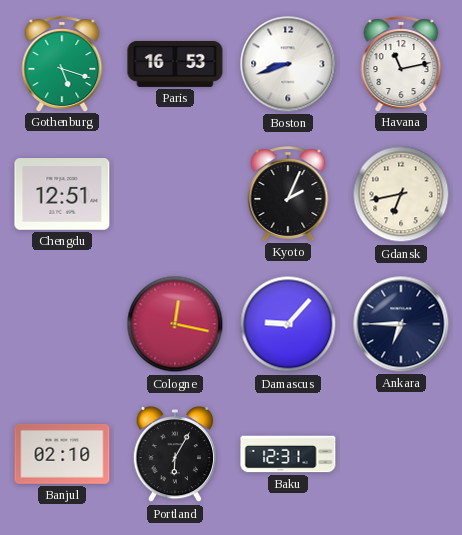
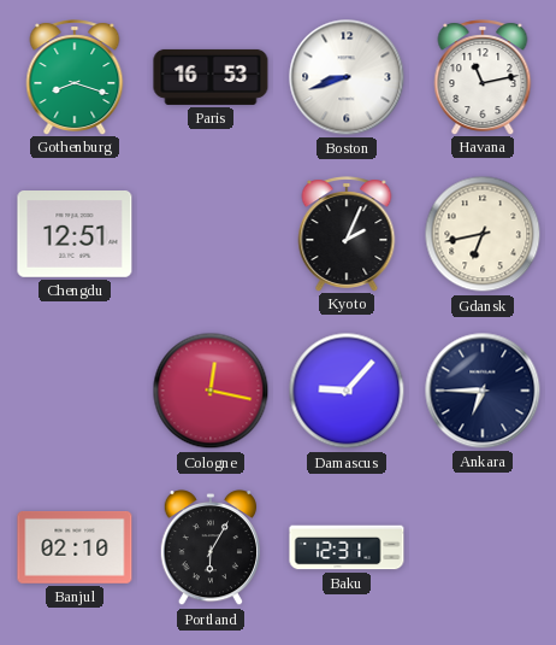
Gothenburg: 5:18 -> 8:18
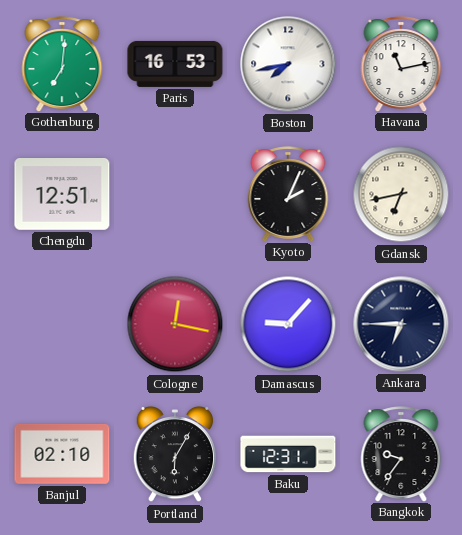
Gothenburg: 8:18 -> 7:01
Boston: 8:42 -> 7:43
Bangkok: none -> 9:36
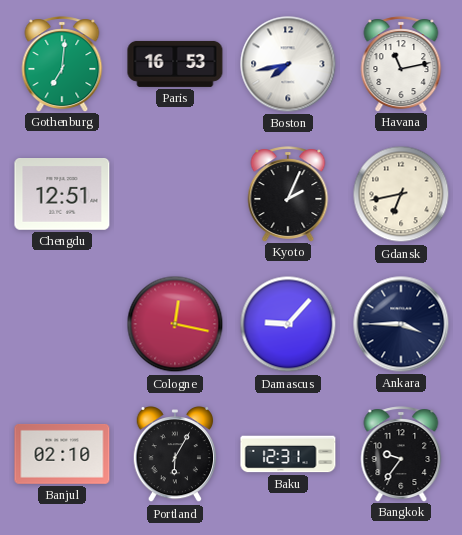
Ankara: 6:45 -> 3:45
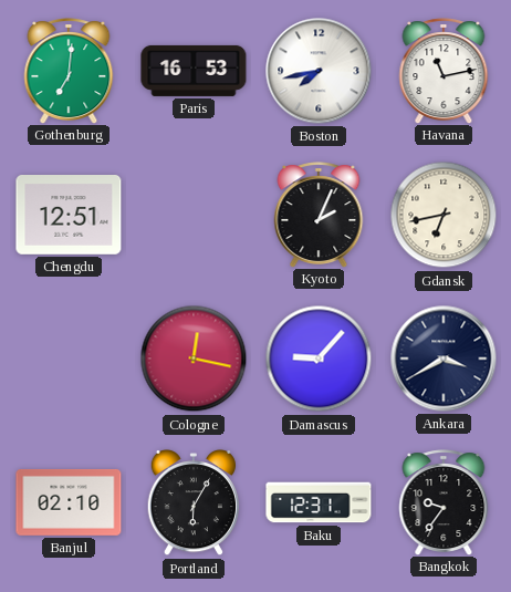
Ankara: 3:45 -> 3:40
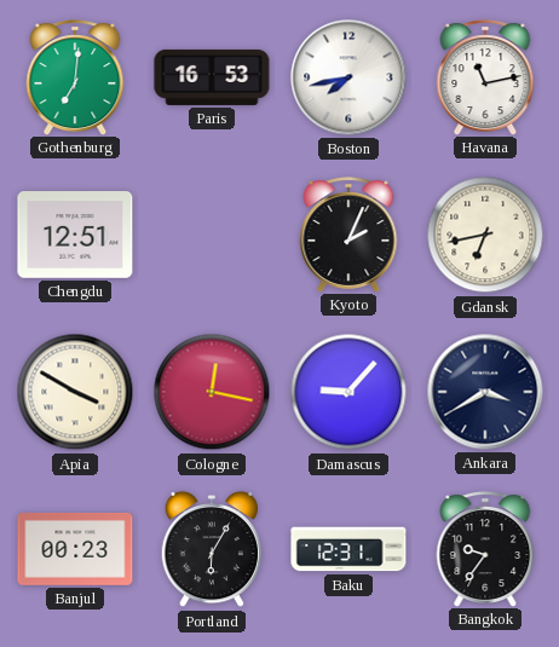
Apia: none -> 3:50
Banjul: 02:10 -> 00:23
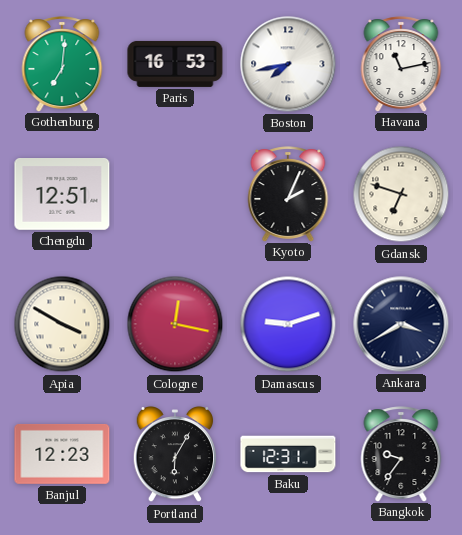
Gdansk: 6:43 -> 6:48
Damascus: 9:07 -> 9:12
Banjul: 00:23 -> 12:23
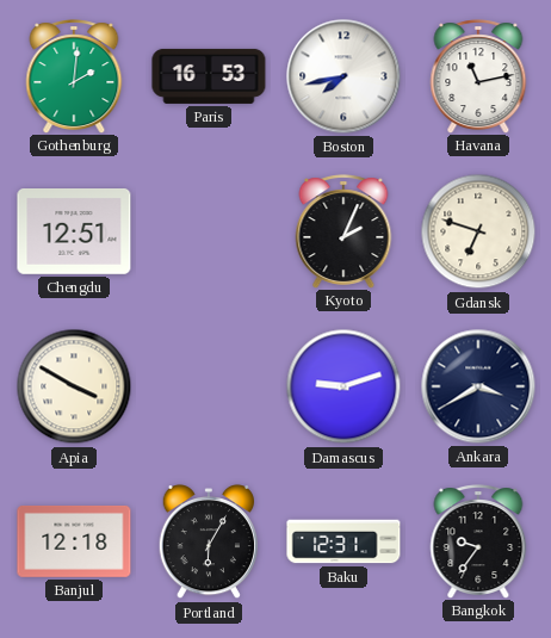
Gothenburg: 7:01 -> 2:01
Cologne: 12:17 -> none
Banjul: 12:23 -> 12:18
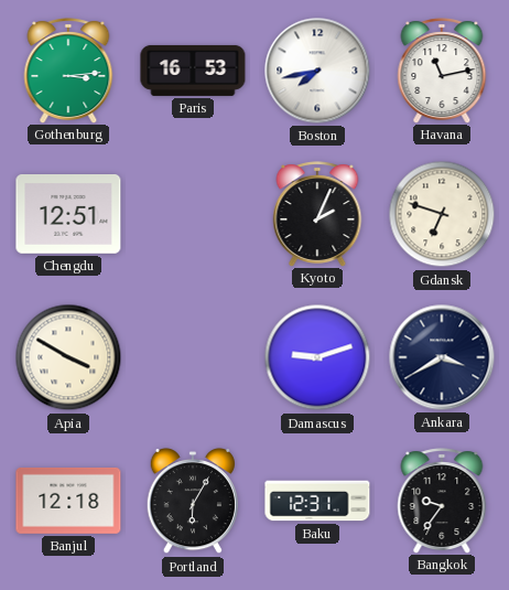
Gothenburg: 2:01 -> 3:14
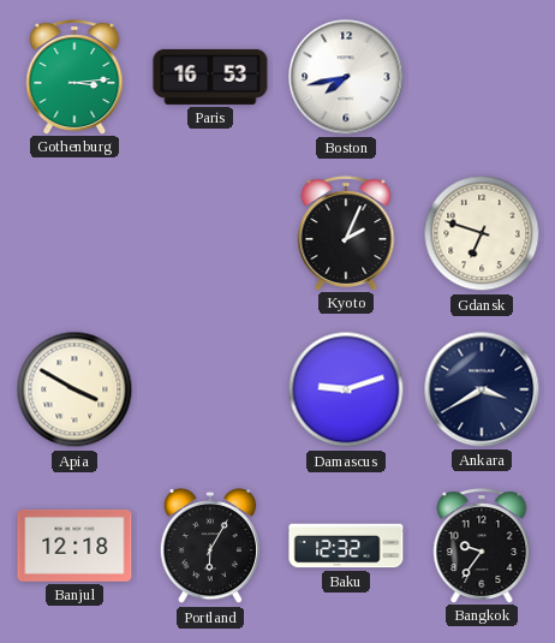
Havana: 11:13 -> none
Chengdu: 12:51 -> none
Baku: 12:31 -> 12:32
